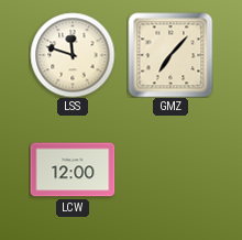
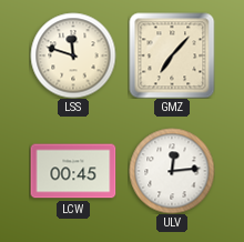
LCW: 12:00 -> 00:45
ULV: none -> 12:14
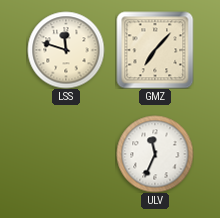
LCW: 00:45 -> none
ULV: 12:14 -> 11:34
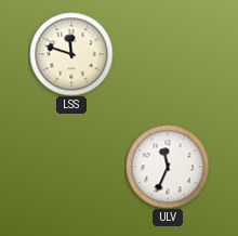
GMZ: 7:07 -> none
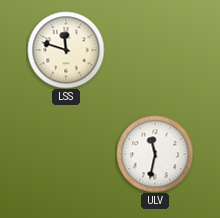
ULV: 11:34 -> 11:32
